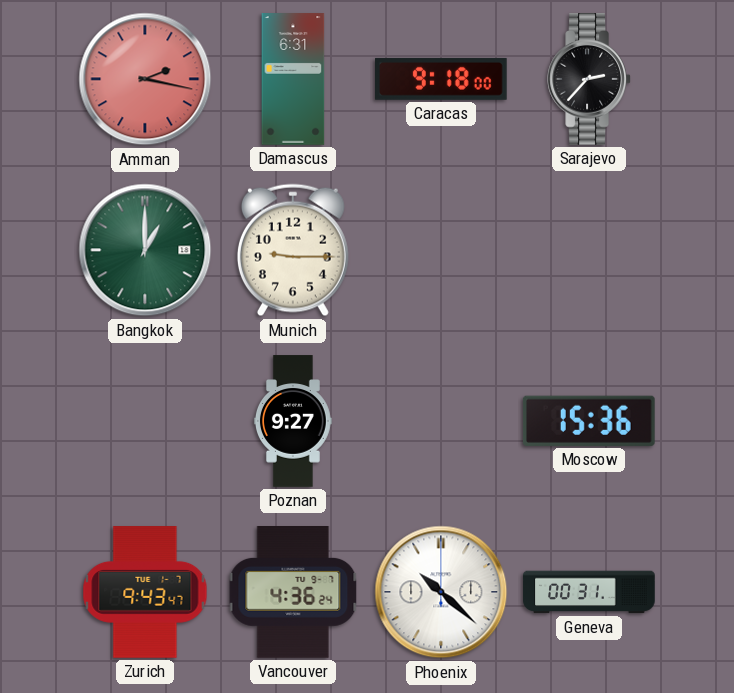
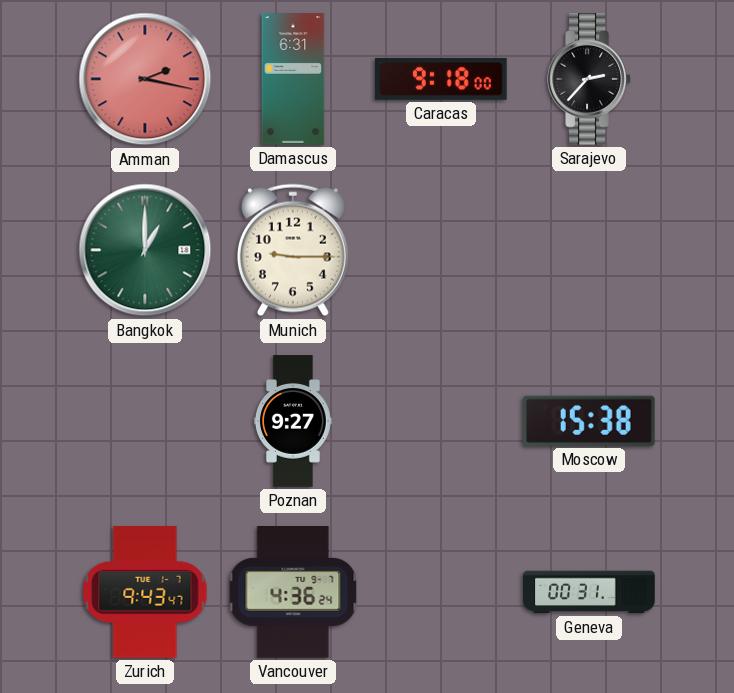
Moscow: 15:36 -> 15:38
Phoenix: 10:22 -> none
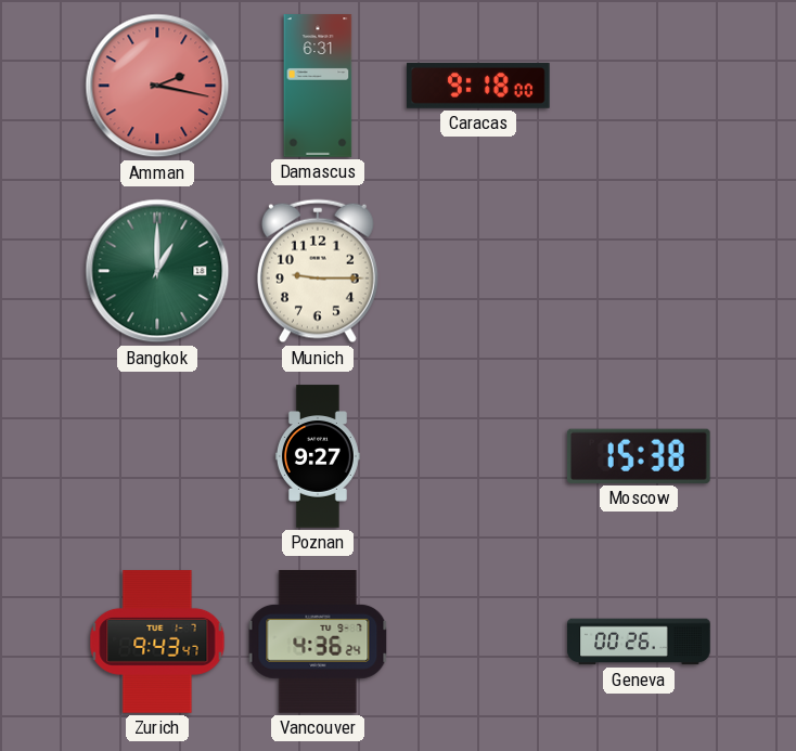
Sarajevo: 2:37 -> none
Geneva: 00:31 -> 00:26
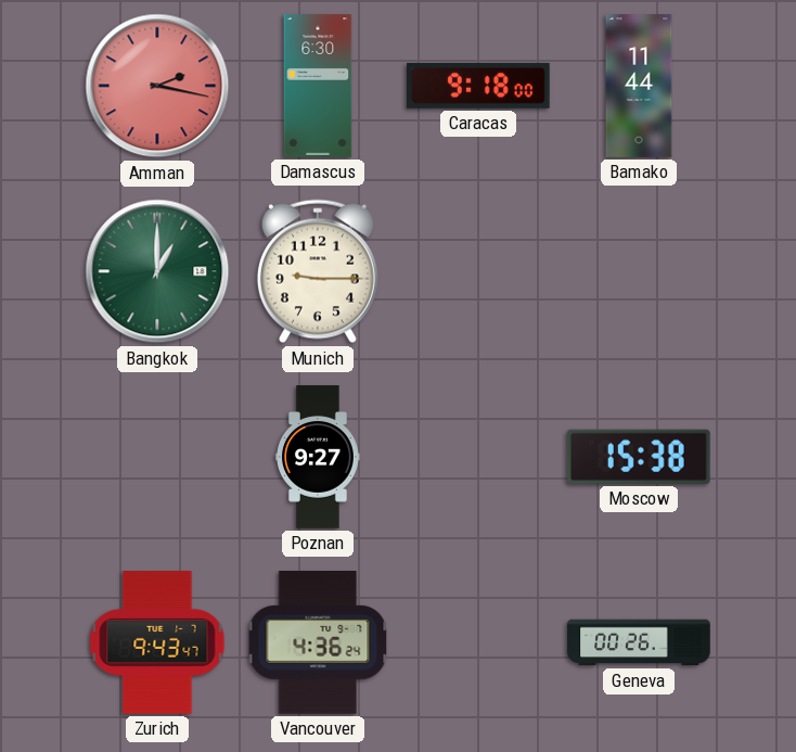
Damascus: 6:31 -> 6:30
Bamako: none -> 11:44
